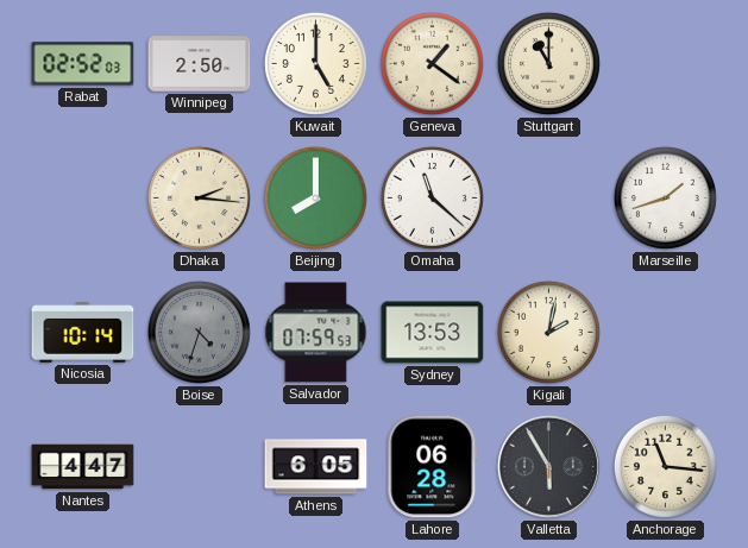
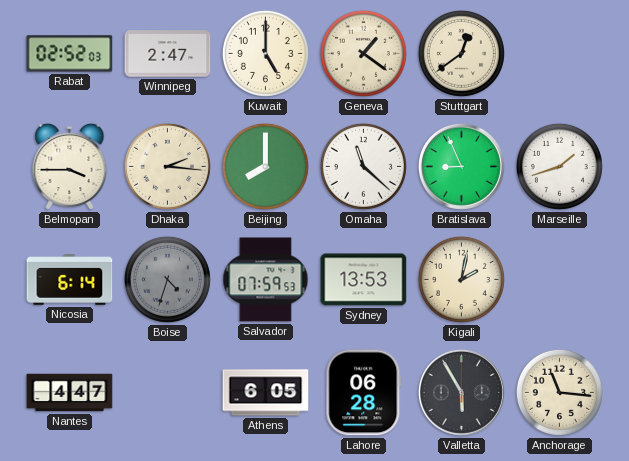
Winnipeg: 2:50 -> 2:47
Stuttgart: 11:00 -> 12:39
Belmopan: none -> 3:45
Bratislava: none -> 8:56
Nicosia: 10:14 -> 6:14
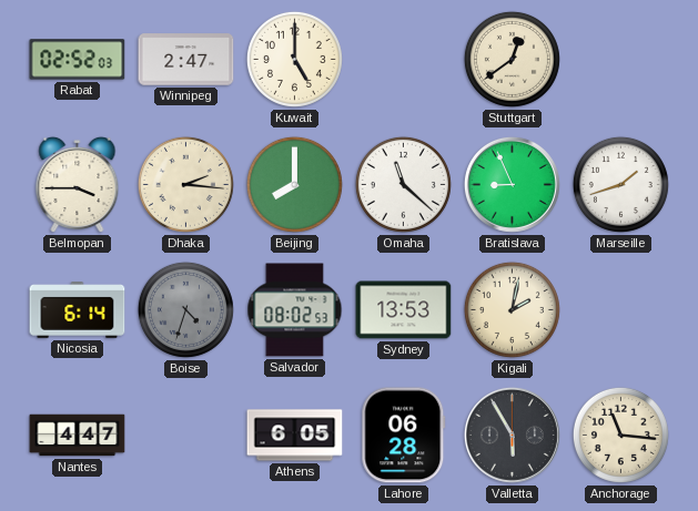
Geneva: 1:21 -> none
Salvador: 07:59 -> 08:02
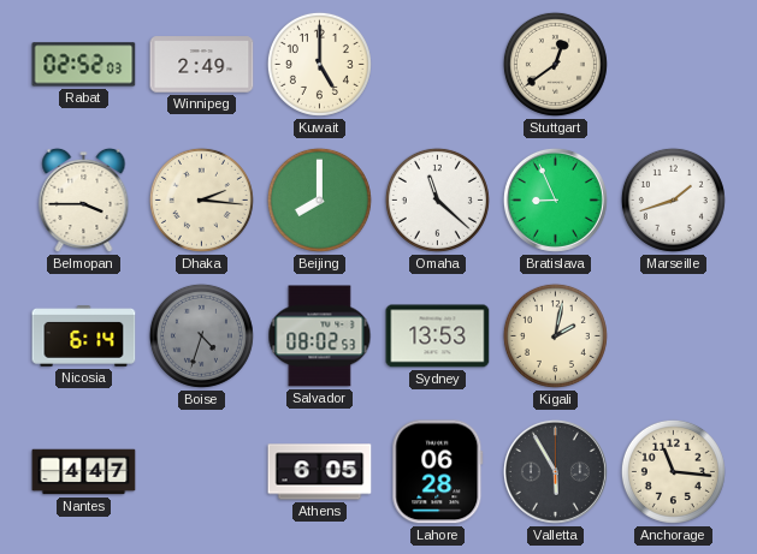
Winnipeg: 2:47 -> 2:49
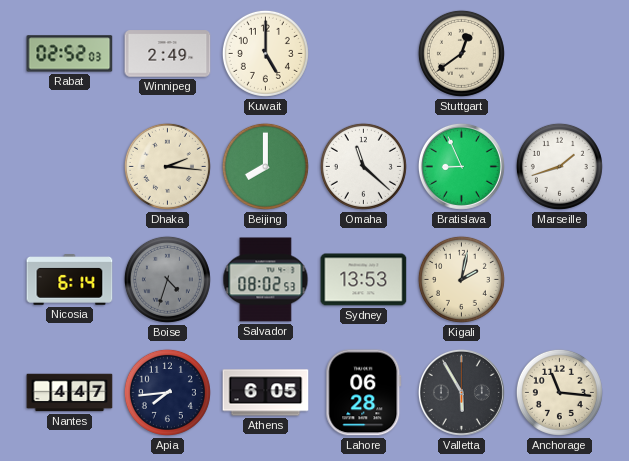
Belmopan: 3:45 -> none
Apia: none -> 7:44
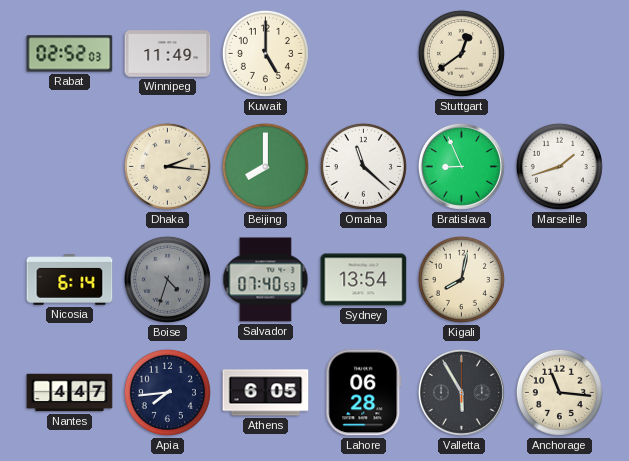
Winnipeg: 2:49 -> 11:49
Salvador: 08:02 -> 07:40
Sydney: 13:53 -> 13:54
Kigali: 2:02 -> 8:02
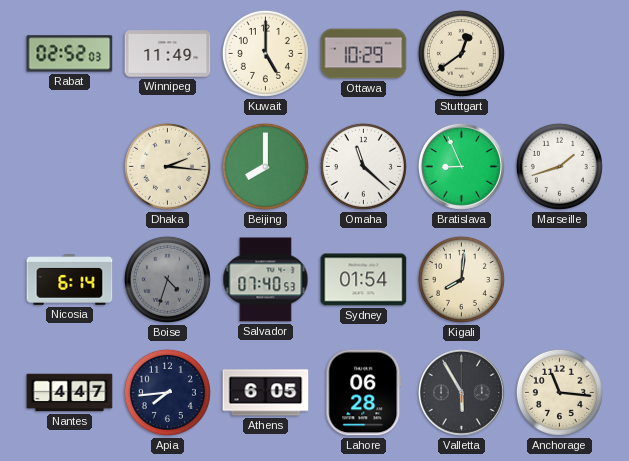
Ottawa: none -> 10:29
Sydney: 13:54 -> 01:54
Kigali: 8:02 -> 8:01
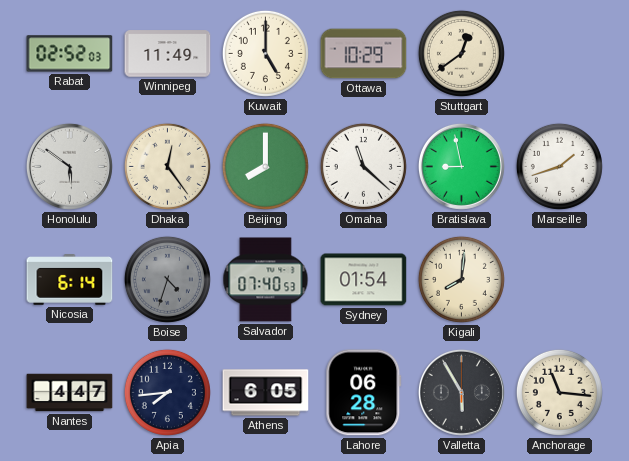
Honolulu: none -> 5:51
Dhaka: 2:16 -> 12:24
Bratislava: 8:56 -> 8:58
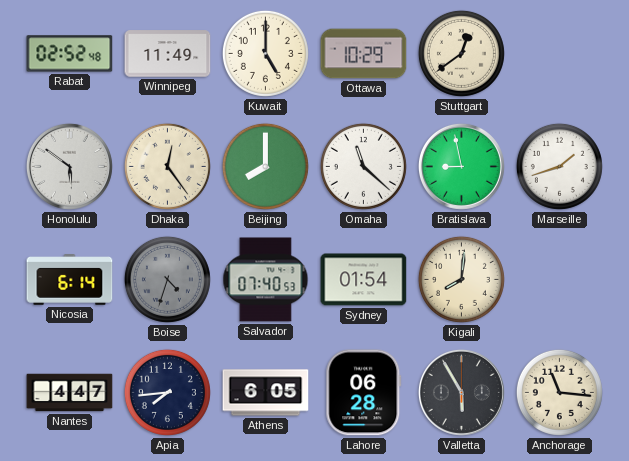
Rabat: 02:52:03 -> 02:52:48
